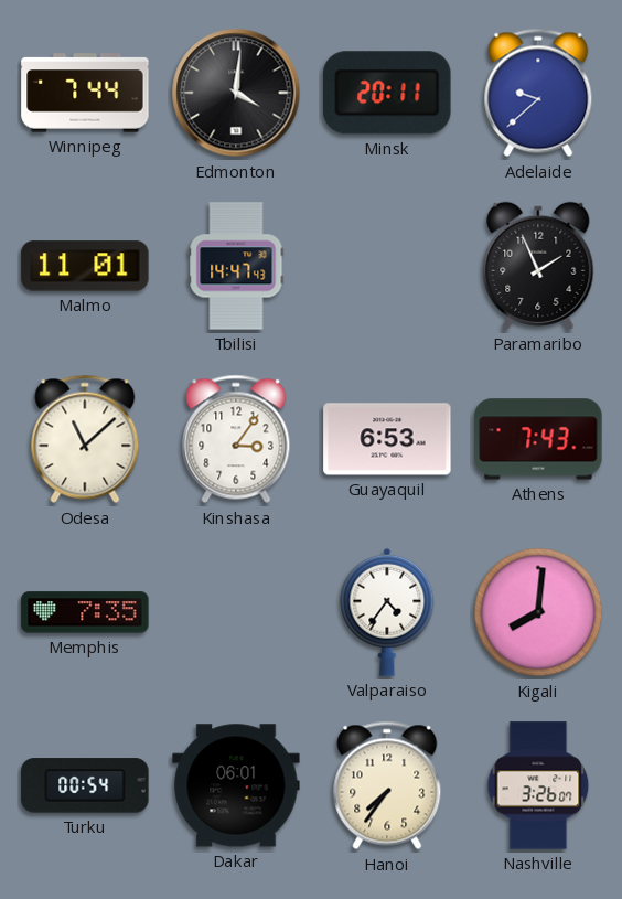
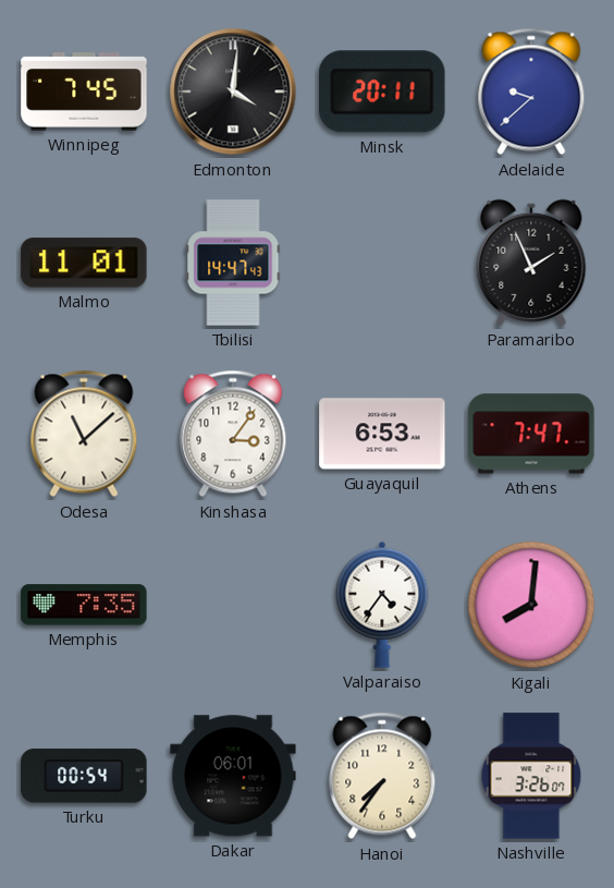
Winnipeg: 7:44 -> 7:45
Athens: 7:43 -> 7:47
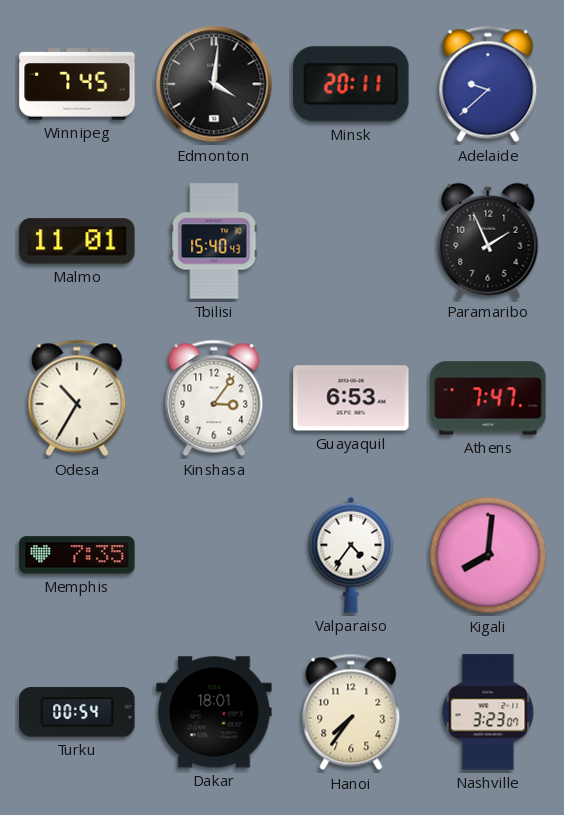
Tbilisi: 14:47 -> 15:40
Odesa: 11:08 -> 10:35
Dakar: 06:01 -> 18:01
Nashville: 3:26 -> 3:23
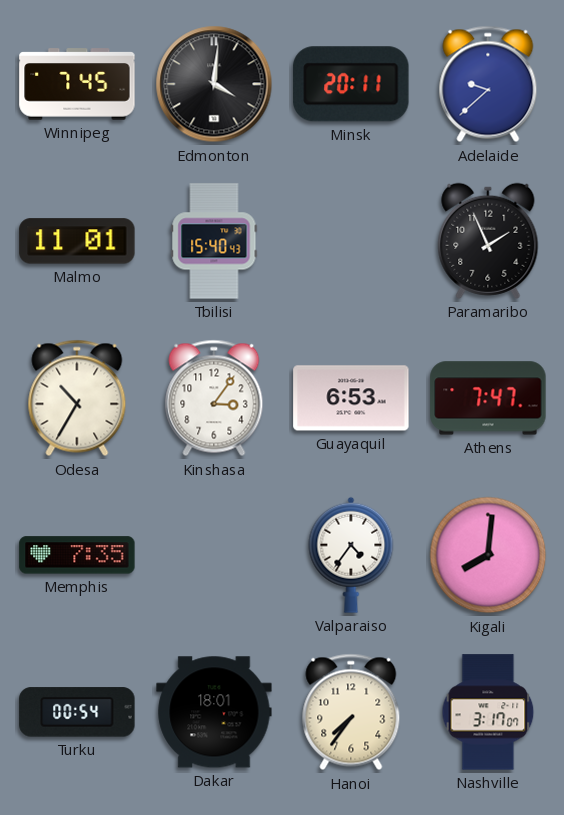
Nashville: 3:23 -> 3:17
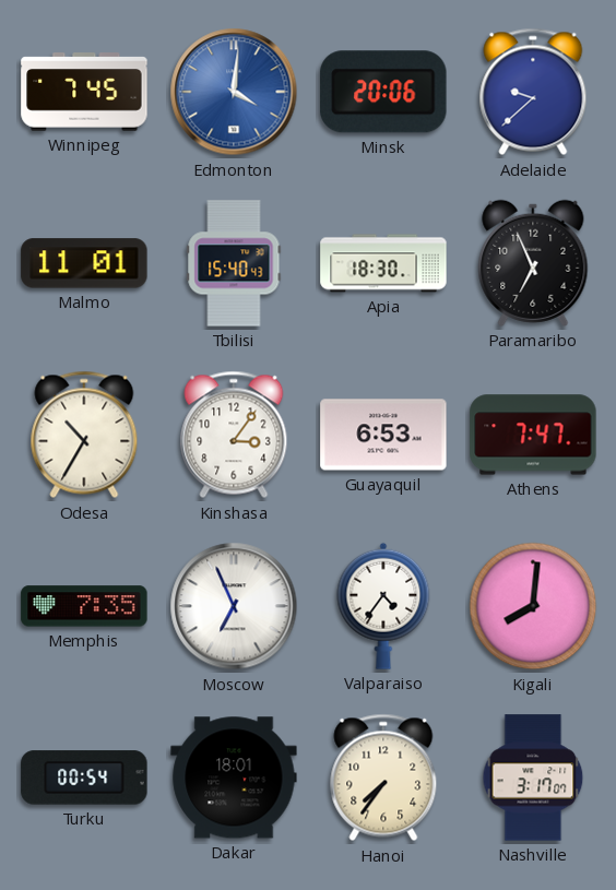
Edmonton dial: black -> blue
Minsk: 20:11 -> 20:06
Apia: none -> 18:30
Paramaribo: 1:56 -> 6:56
Moscow: none -> 6:56
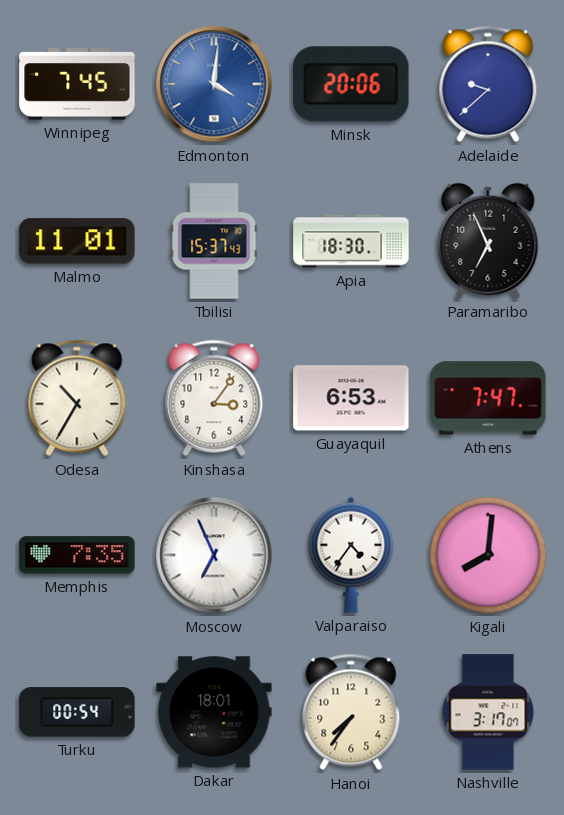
Tbilisi: 15:40 -> 15:37
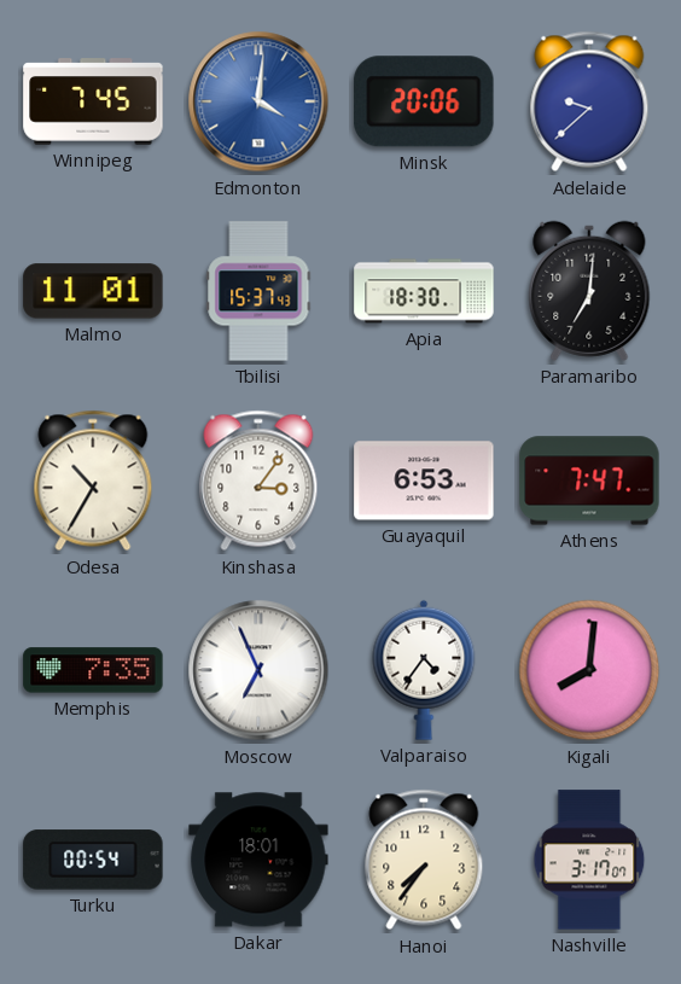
Paramaribo: 6:56 -> 7:01
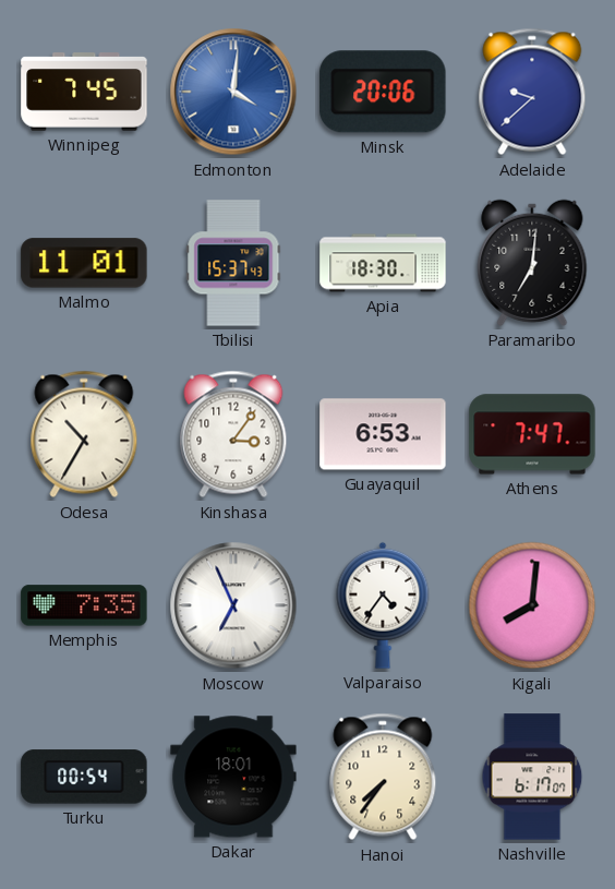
Nashville: 3:17 -> 6:17
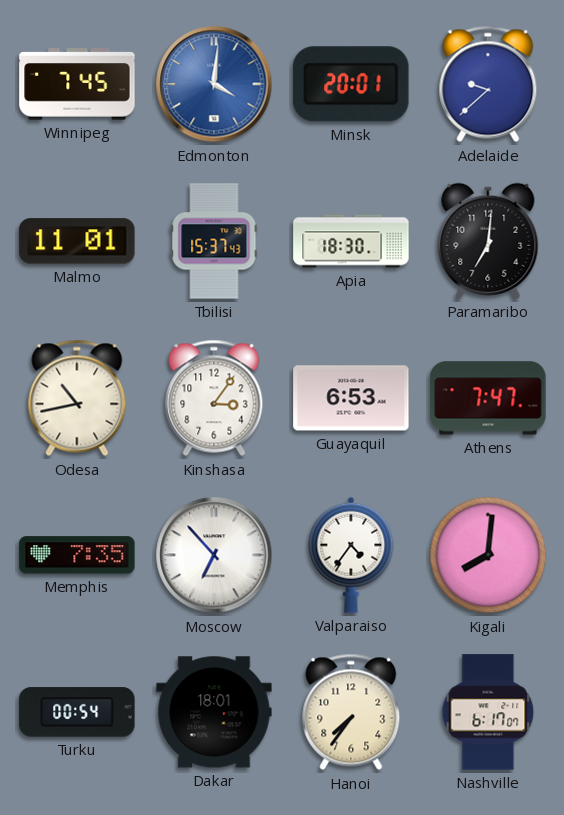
Minsk: 20:06 -> 20:01
Odesa: 10:35 -> 10:43
Moscow: 6:56 -> 6:53
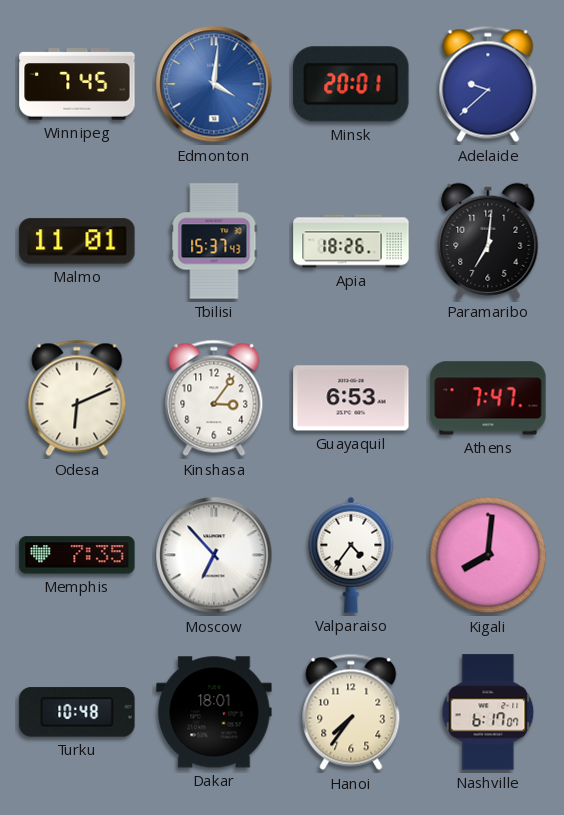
Apia: 18:30 -> 18:26
Odesa: 10:43 -> 6:11
Turku: 00:54 -> 10:48
